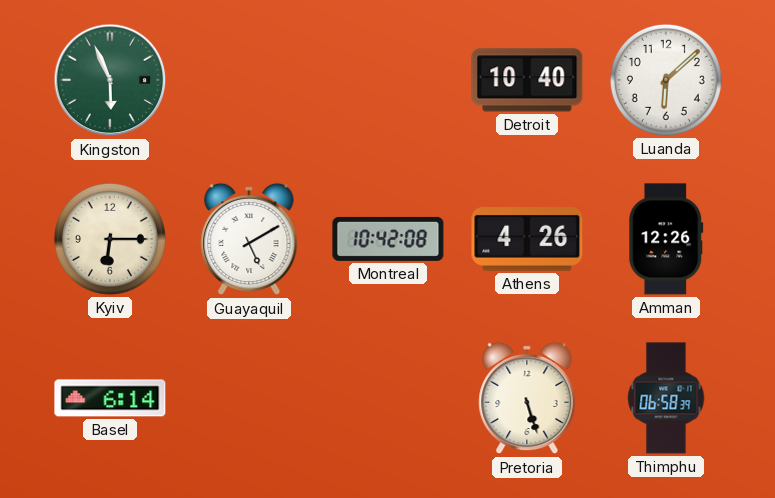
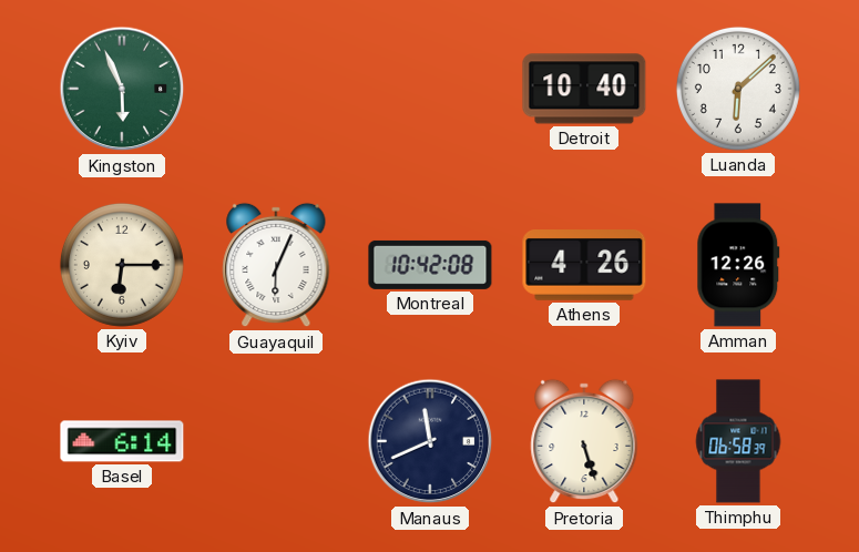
Guayaquil: 5:10 -> 6:04
Manaus: none -> 11:41
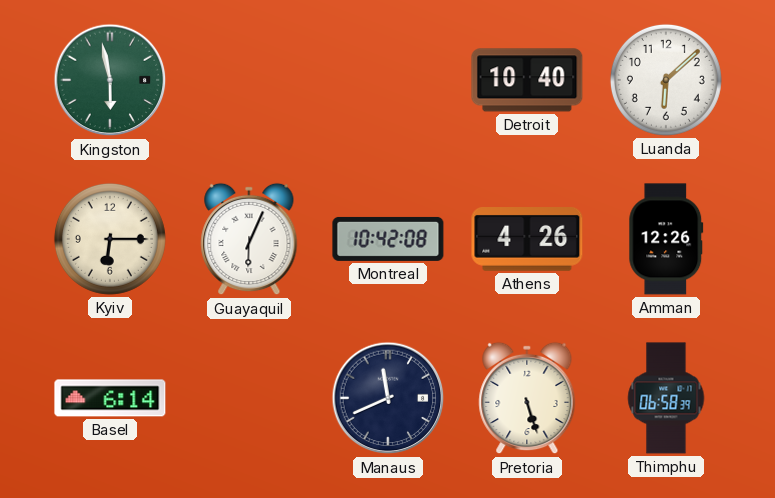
Kingston: 5:56 -> 5:58
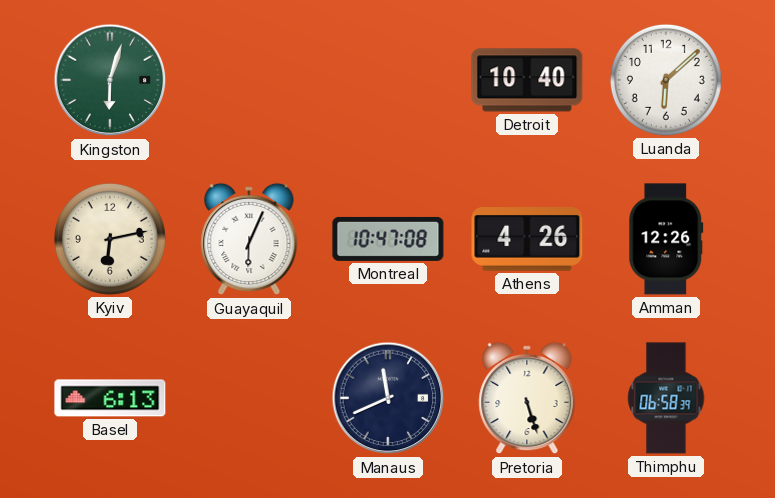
Kingston: 5:58 -> 6:03
Kyiv: 6:15 -> 6:13
Montreal: 10:42 -> 10:47
Basel: 6:14 -> 6:13
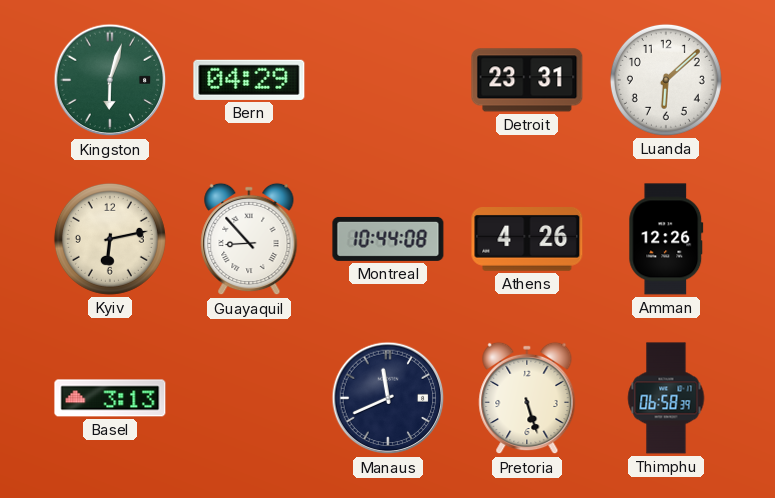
Bern: none -> 04:29
Detroit: 10:40 -> 23:31
Guayaquil: 6:04 -> 8:53
Montreal: 10:47 -> 10:44
Basel: 6:13 -> 3:13
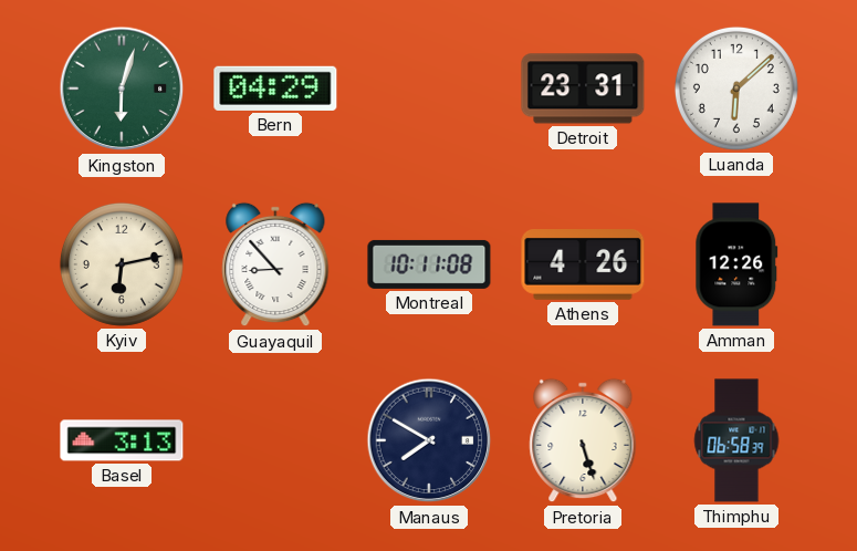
Montreal: 10:44 -> 10:11
Manaus: 11:41 -> 7:50
